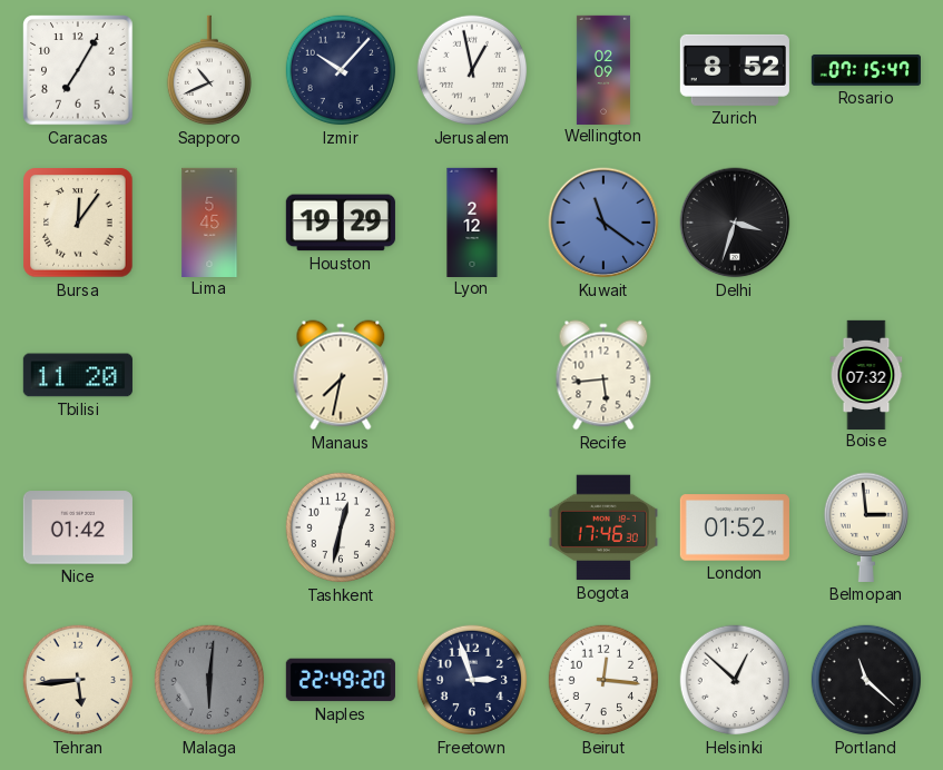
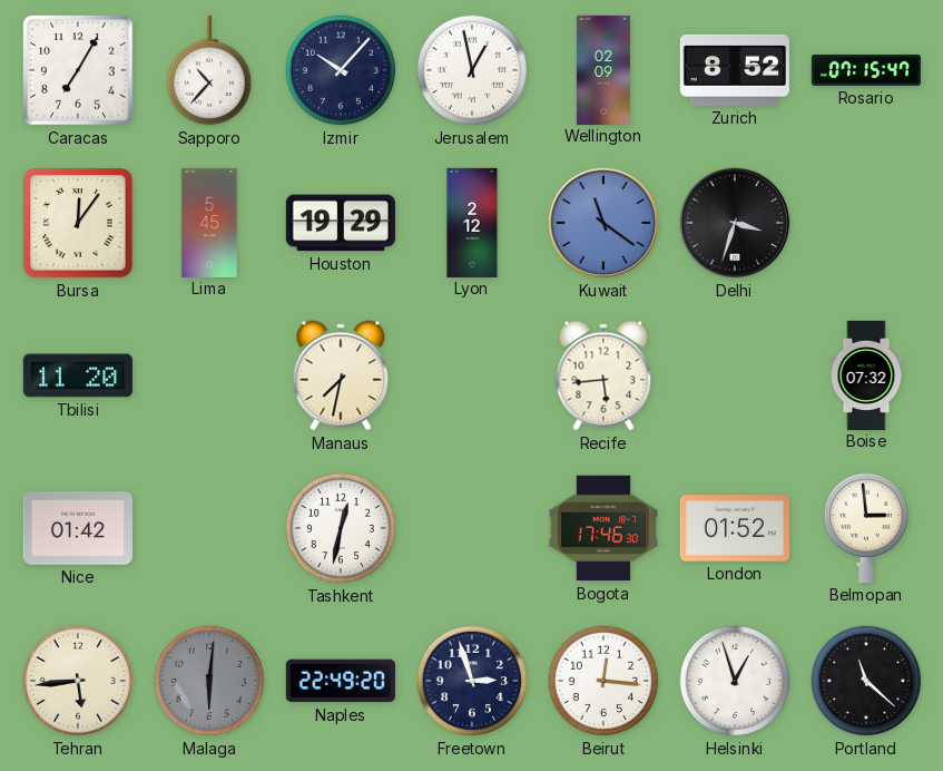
Sapporo: 10:41 -> 10:37
Helsinki: 12:52 -> 12:57
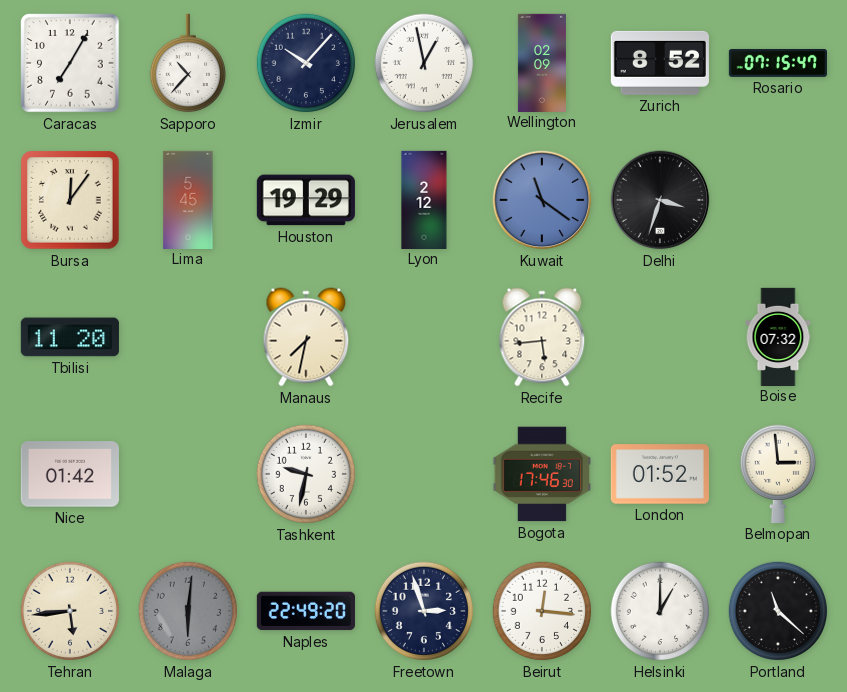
Tashkent: 12:32 -> 9:32
Helsinki: 12:57 -> 1:00
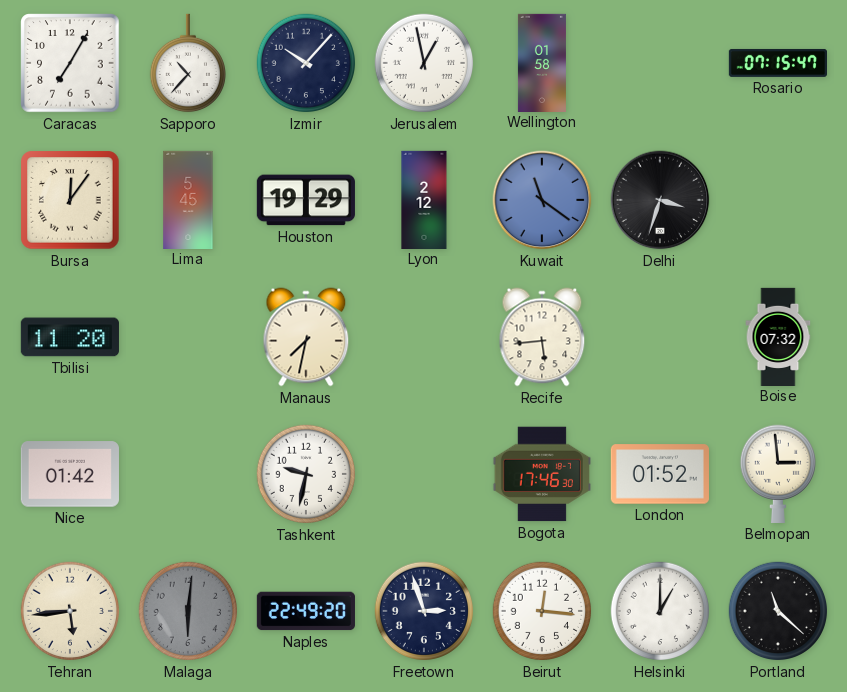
Wellington: 02:09 -> 01:58
Zurich: 8:52 -> none
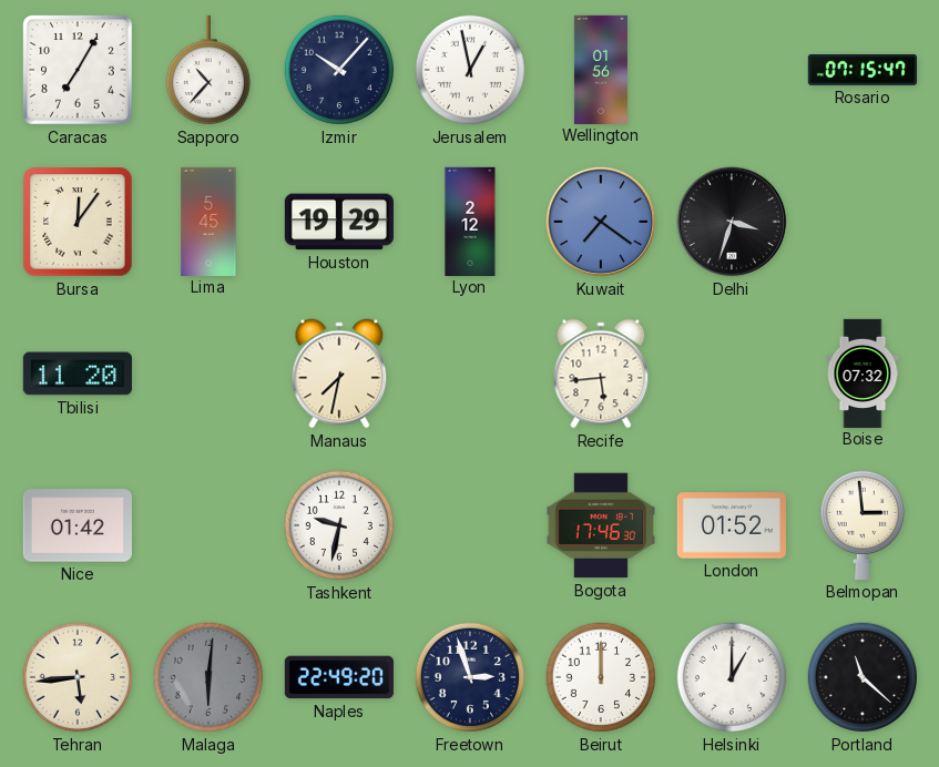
Wellington: 01:58 -> 01:56
Kuwait: 11:21 -> 7:21
Beirut: 12:16 -> 12:00
